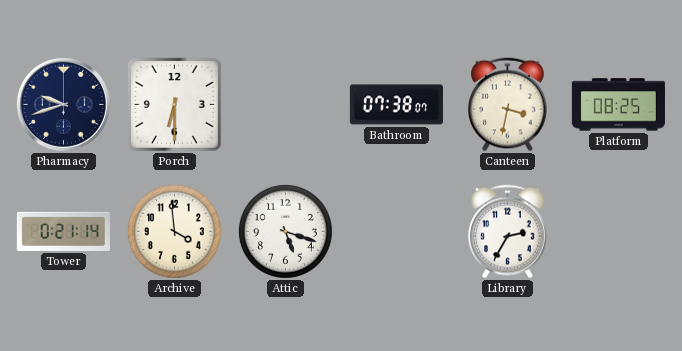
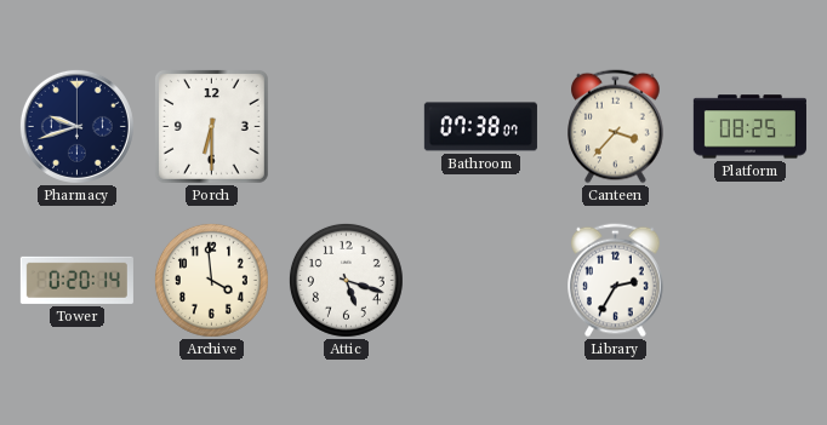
Canteen: 3:32 -> 3:37
Tower: 0:21 -> 0:20
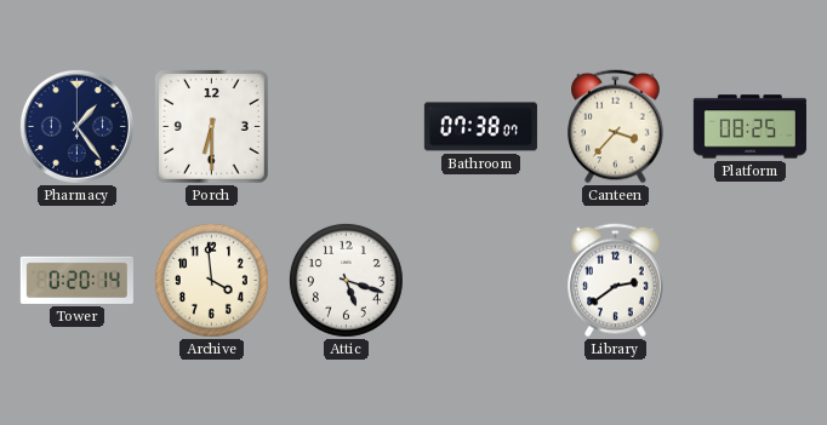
Pharmacy: 9:42 -> 1:24
Library: 2:35 -> 2:39
